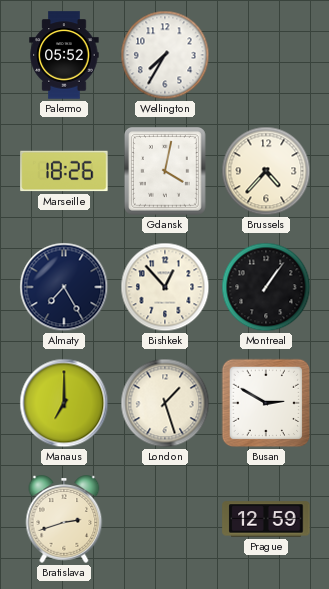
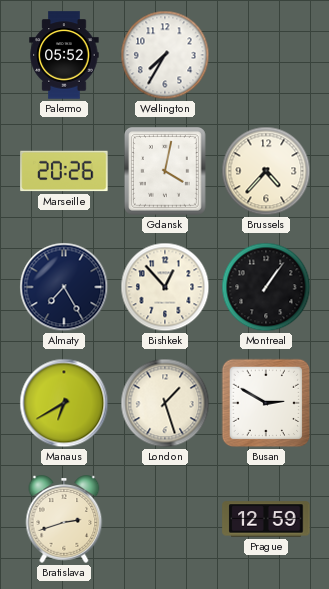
Marseille: 18:26 -> 20:26
Manaus: 7:00 -> 6:40
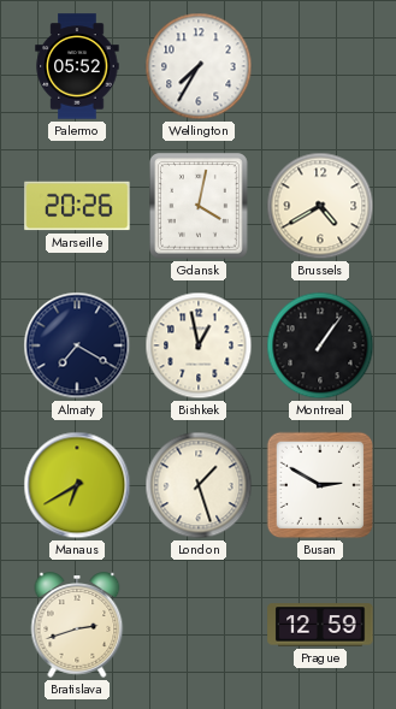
Brussels: 4:37 -> 4:40
Almaty: 7:25 -> 7:20
Bishkek: 12:53 -> 12:58
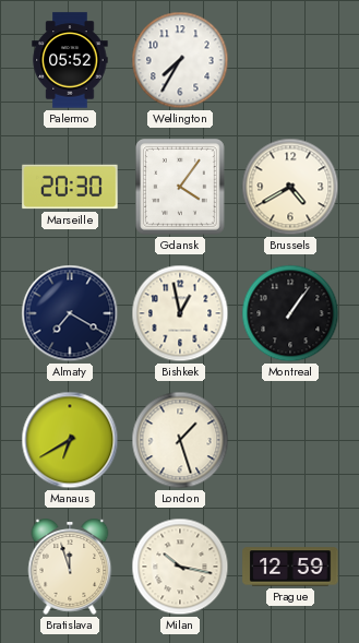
Marseille: 20:26 -> 20:30
Gdansk: 4:02 -> 4:06
Busan: 2:50 -> none
Bratislava: 2:42 -> 11:57
Milan: none -> 10:17
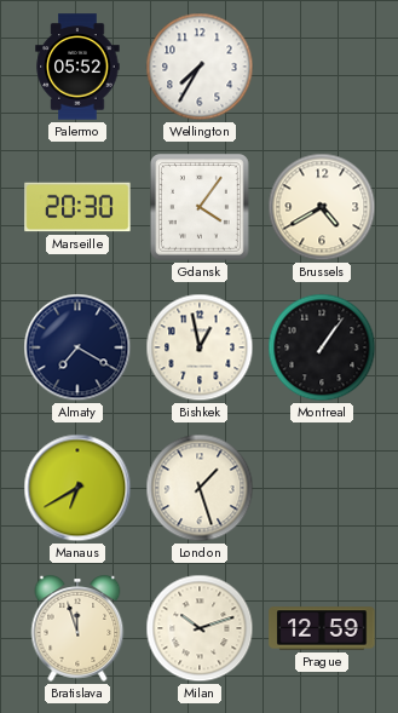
Milan: 10:17 -> 10:12
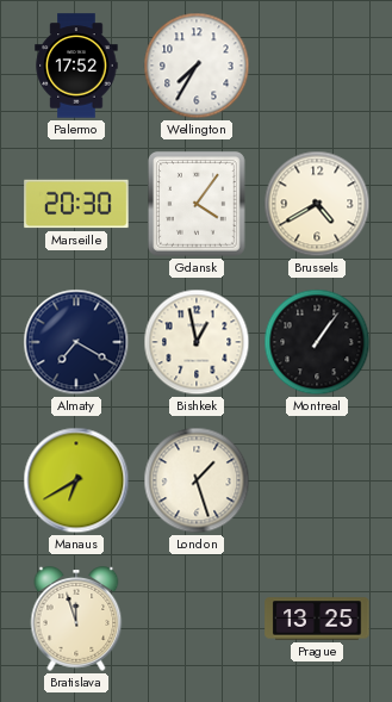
Palermo: 05:52 -> 17:52
Milan: 10:12 -> none
Prague: 12:59 -> 13:25
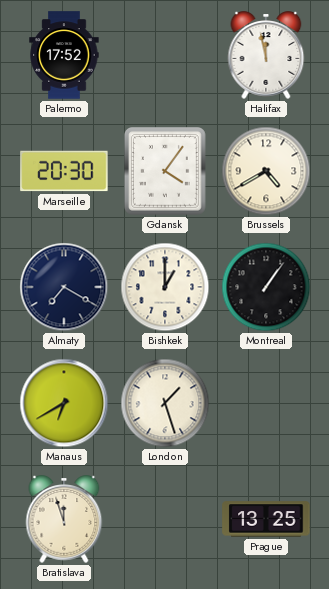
Wellington: 7:35 -> none
Halifax: none -> 11:58
Bishkek: 12:58 -> 1:00
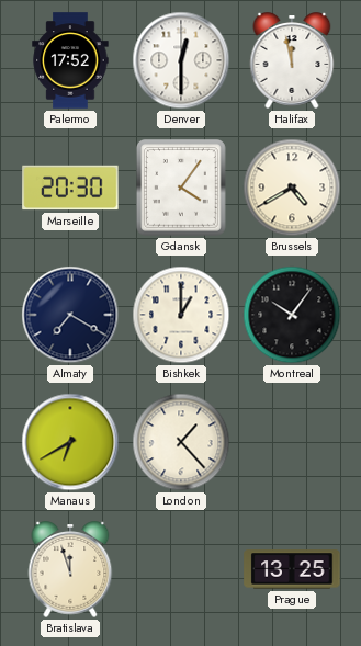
Denver: none -> 12:30
Montreal: 1:06 -> 10:06
London: 1:27 -> 1:23
